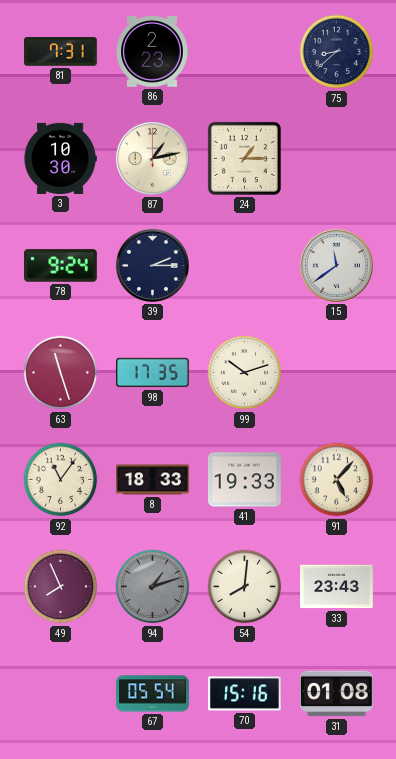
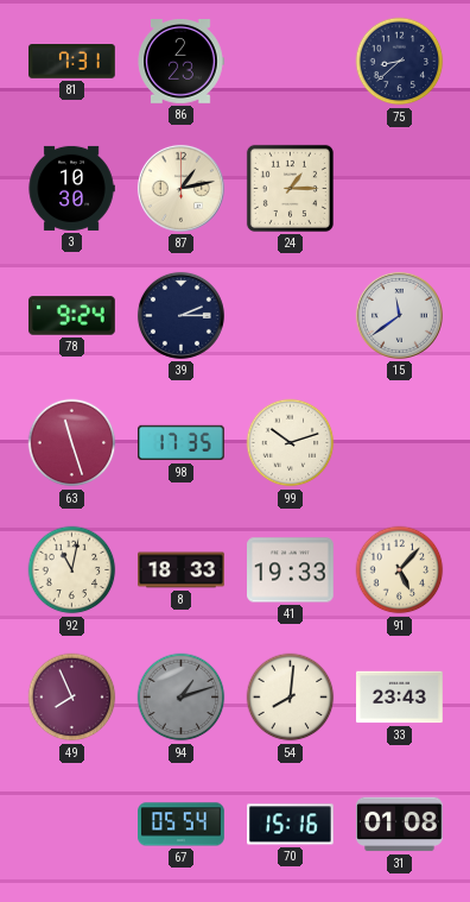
92: 11:06 -> 11:02
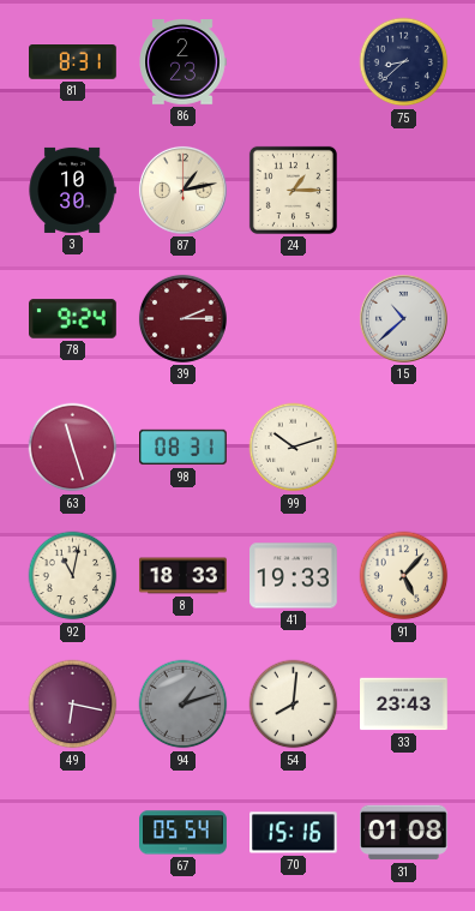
81: 7:31 -> 8:31
39 dial: navy -> burgundy
15: 11:39 -> 10:38
98: 17:35 -> 08:31
49: 7:56 -> 6:17
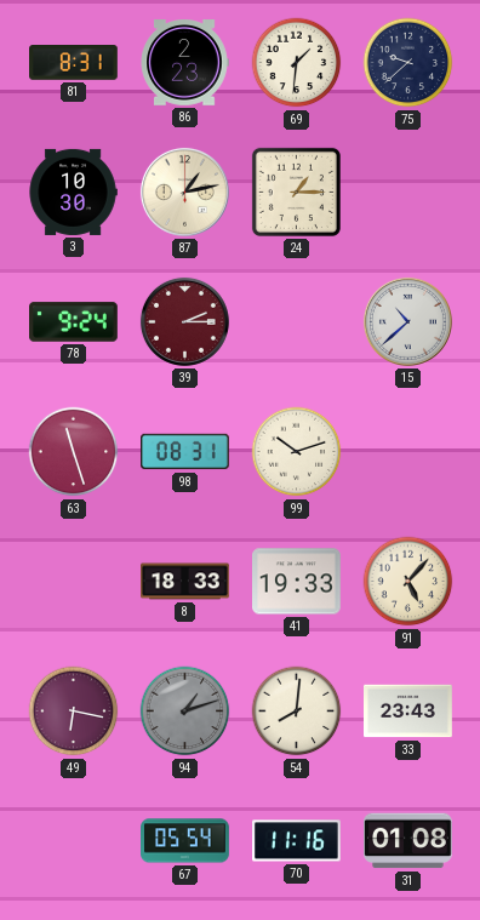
69: none -> 1:31
75: 8:38 -> 9:38
92: 11:02 -> none
70: 15:16 -> 11:16
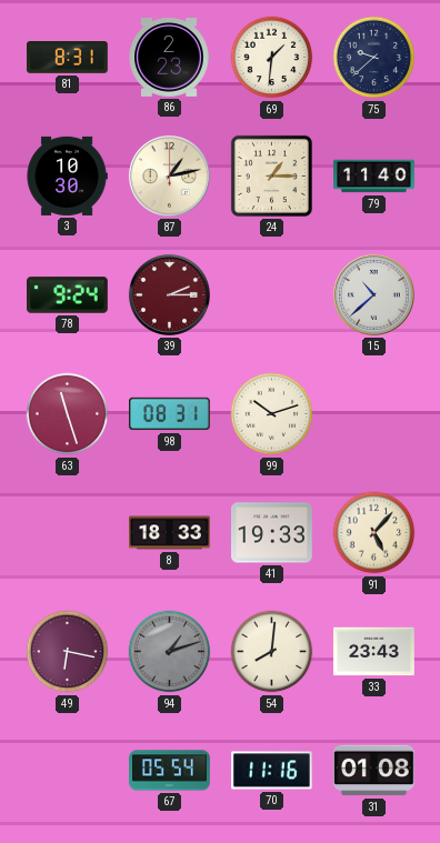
79: none -> 11:40
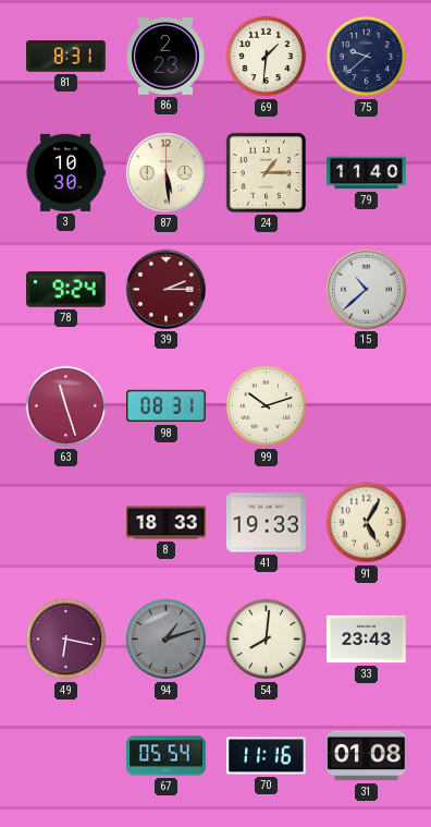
87: 1:13 -> 5:29
91: 5:07 -> 5:05
